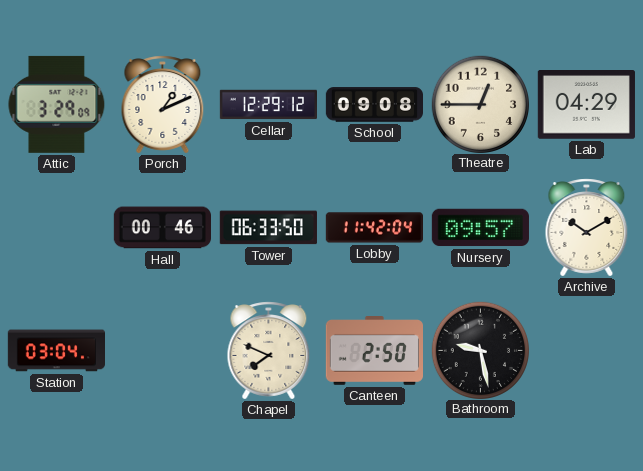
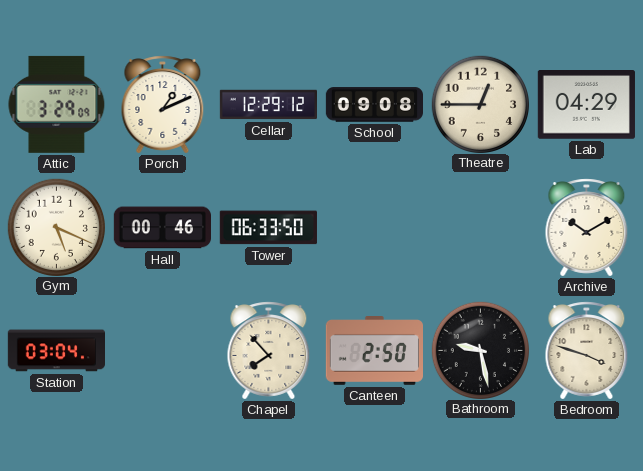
Gym: none -> 5:19
Lobby: 11:42 -> none
Nursery: 09:57 -> none
Chapel: 7:49 -> 7:53
Bedroom: none -> 3:48
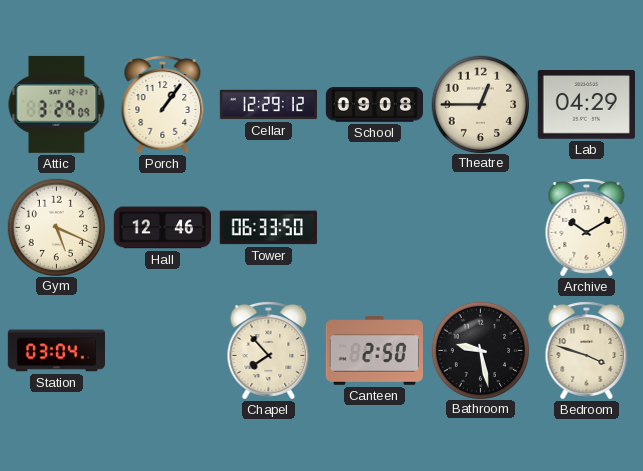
Porch: 1:11 -> 1:06
Hall: 00:46 -> 12:46
